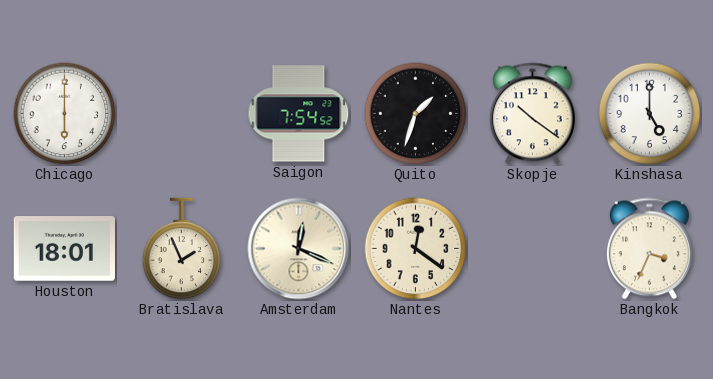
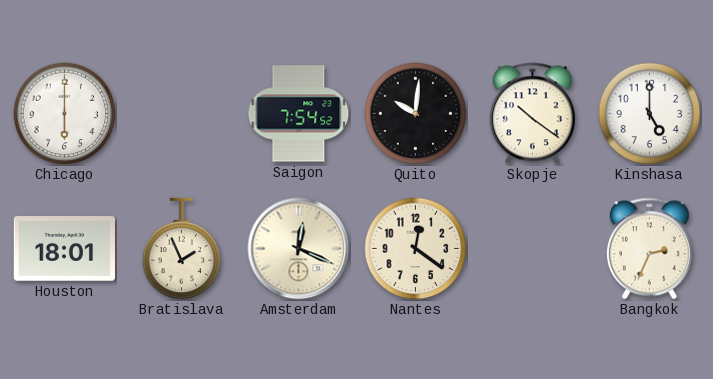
Quito: 1:33 -> 10:01
Bangkok: 3:34 -> 2:34
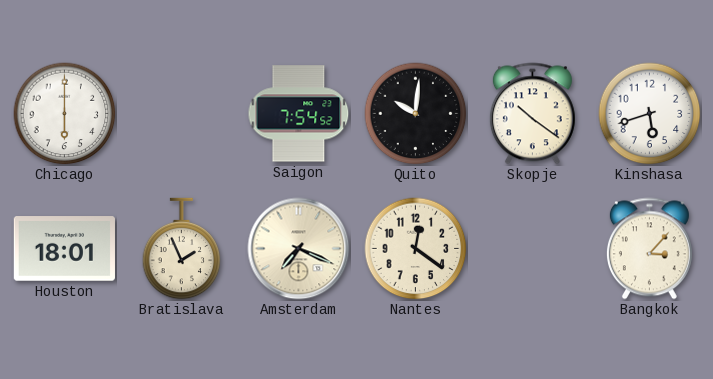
Kinshasa: 5:00 -> 5:42
Amsterdam: 12:19 -> 7:19
Bangkok: 2:34 -> 3:07
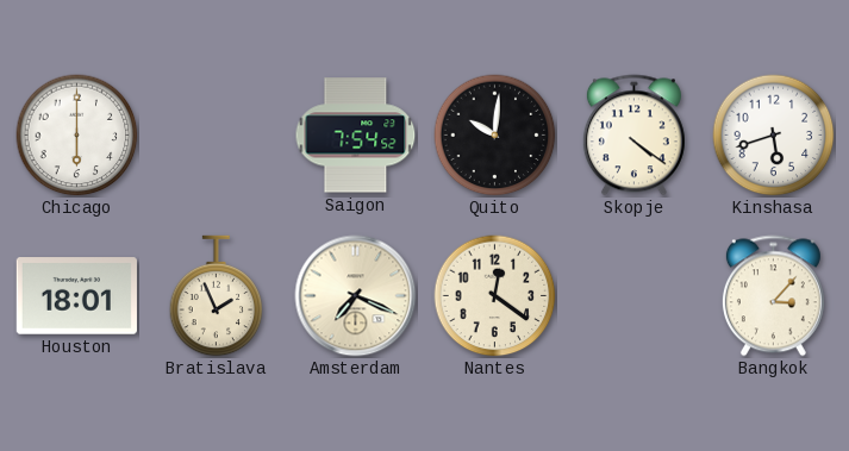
Skopje: 10:21 -> 4:21
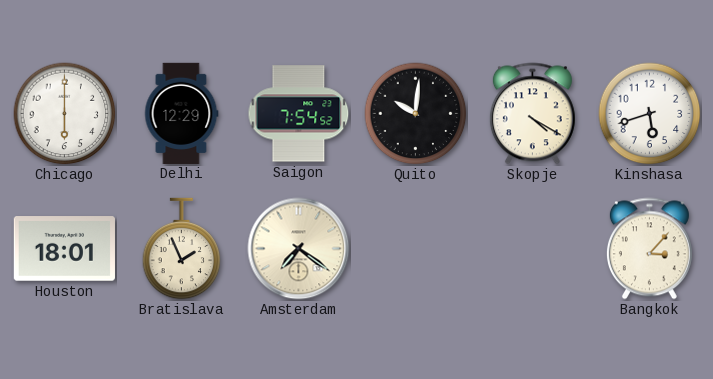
Delhi: none -> 12:29
Skopje: 4:21 -> 4:20
Amsterdam: 7:19 -> 7:21
Nantes: 12:21 -> none
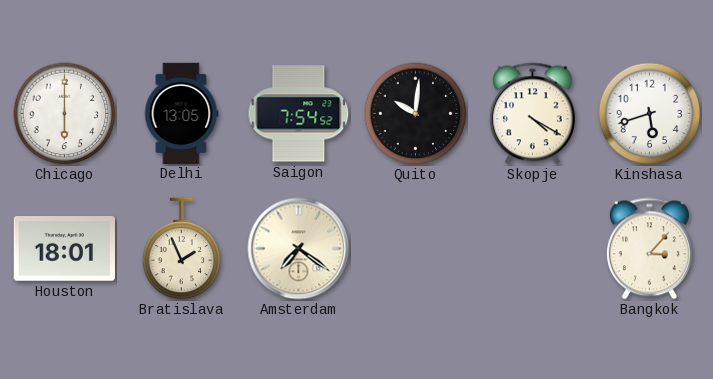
Delhi: 12:29 -> 13:05
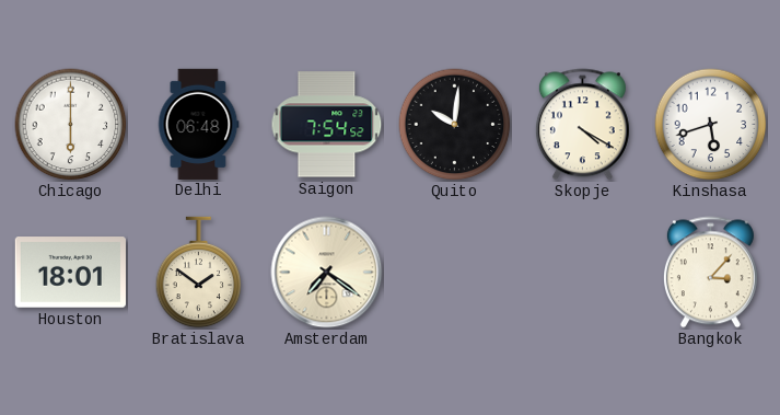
Delhi: 13:05 -> 06:48
Bratislava: 1:56 -> 1:51
